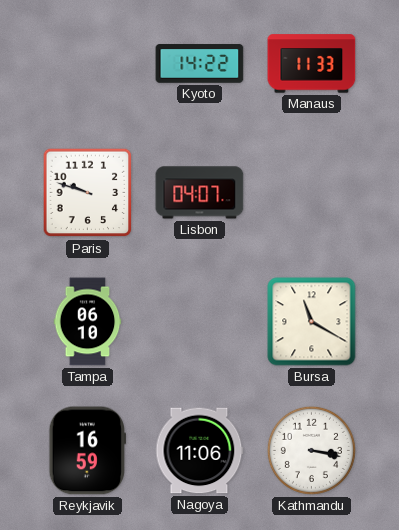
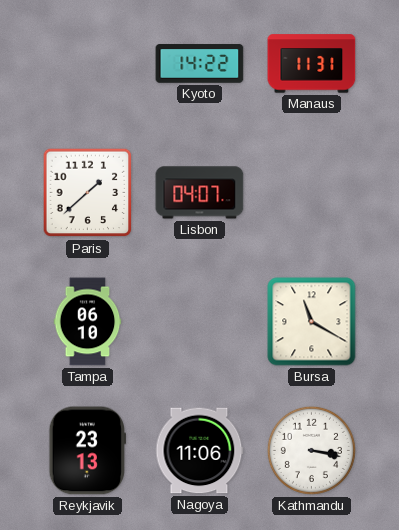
Manaus: 11:33 -> 11:31
Paris: 9:48 -> 1:38
Reykjavik: 16:59 -> 23:13
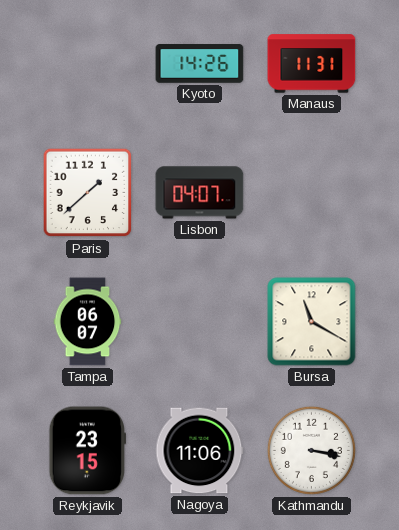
Kyoto: 14:22 -> 14:26
Tampa: 06:10 -> 06:07
Reykjavik: 23:13 -> 23:15
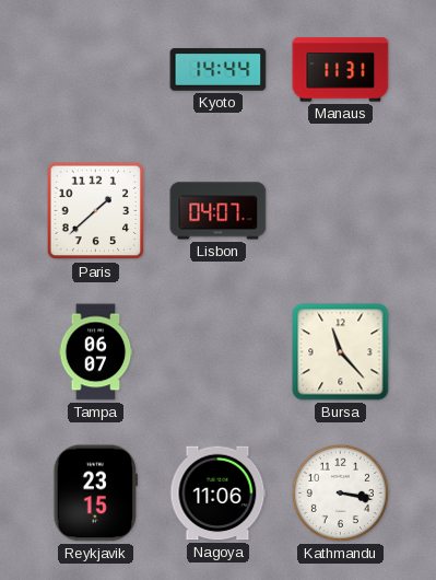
Kyoto: 14:26 -> 14:44
Bursa: 11:20 -> 11:23
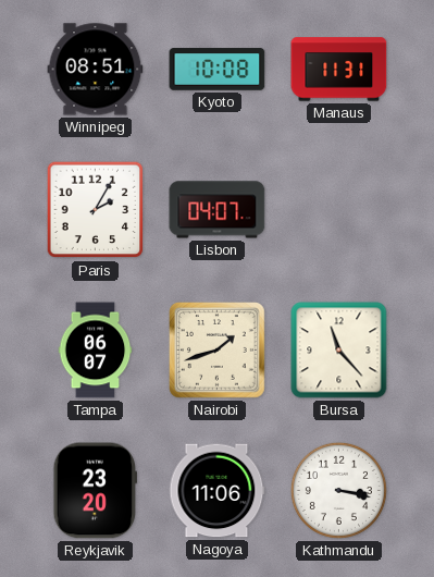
Winnipeg: none -> 08:51
Kyoto: 14:44 -> 10:08
Paris: 1:38 -> 2:05
Nairobi: none -> 1:42
Reykjavik: 23:15 -> 23:20
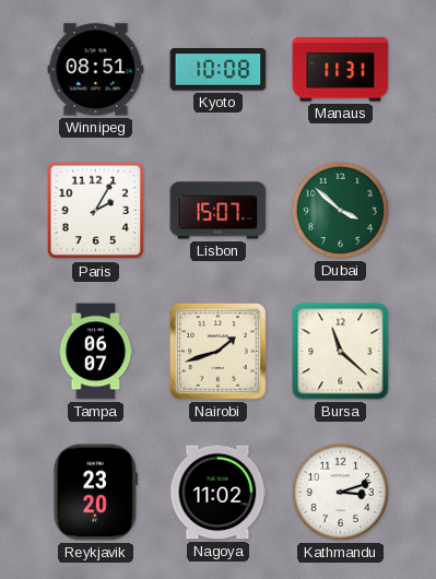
Lisbon: 04:07 -> 15:07
Dubai: none -> 3:52
Bursa: 11:23 -> 11:22
Nagoya: 11:06 -> 11:02
Kathmandu: 3:17 -> 3:12
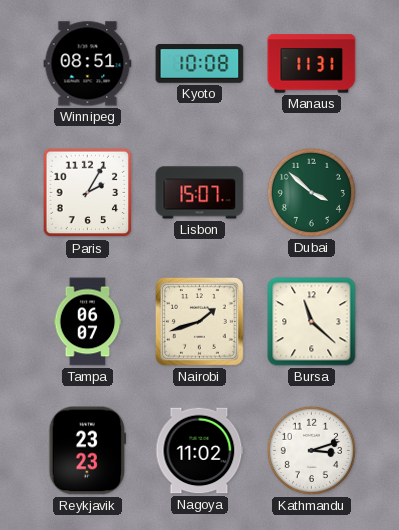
Reykjavik: 23:20 -> 23:23
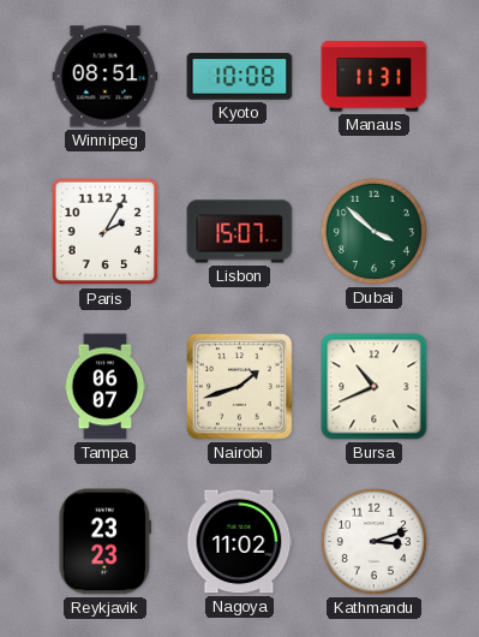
Bursa: 11:22 -> 10:41
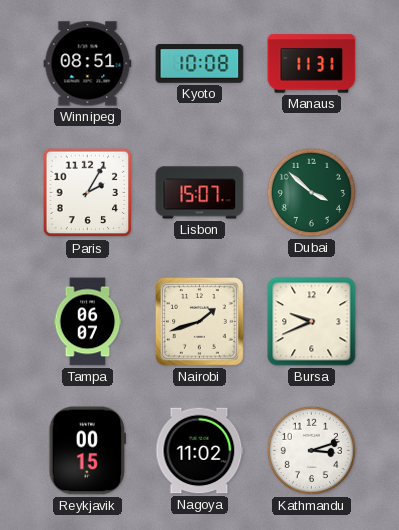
Bursa: 10:41 -> 9:41
Reykjavik: 23:23 -> 00:15
